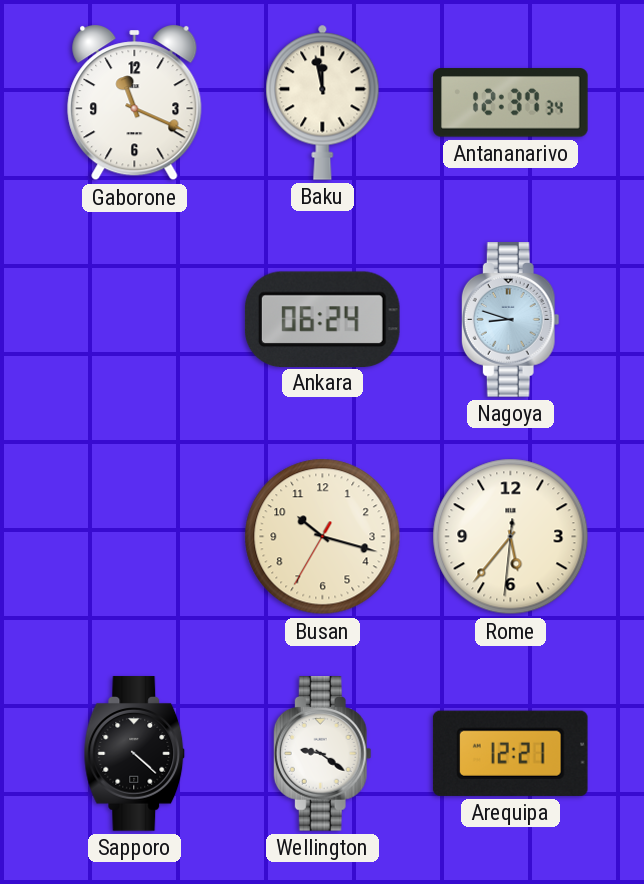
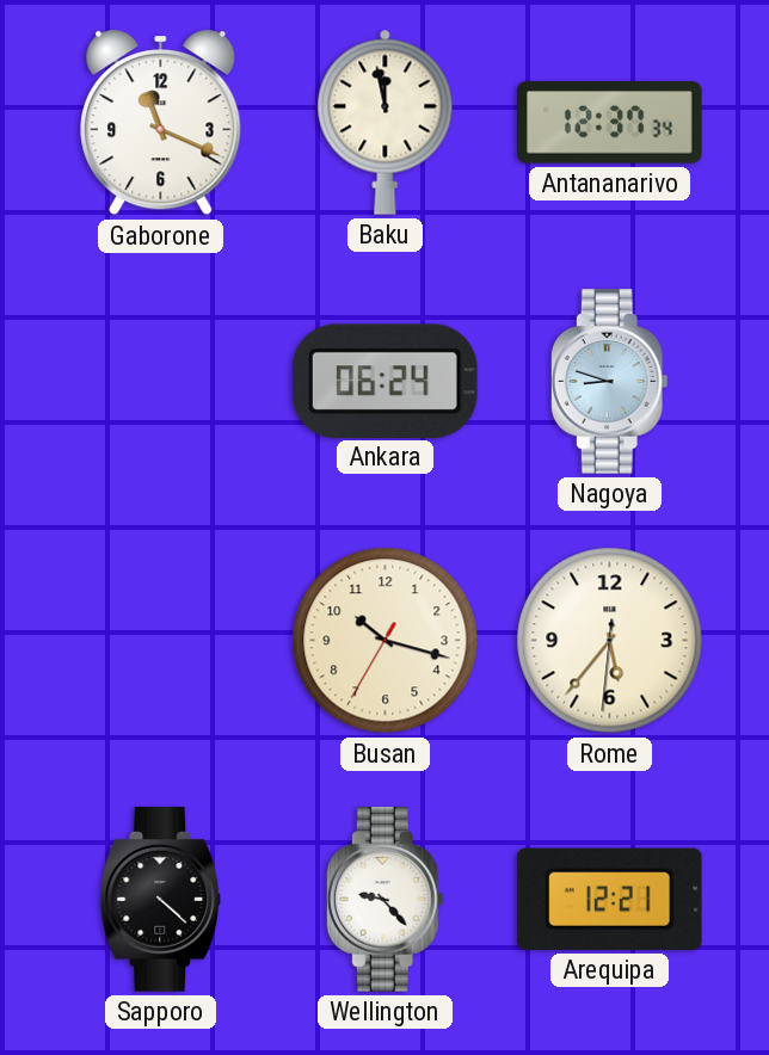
Wellington: 9:21 -> 9:23
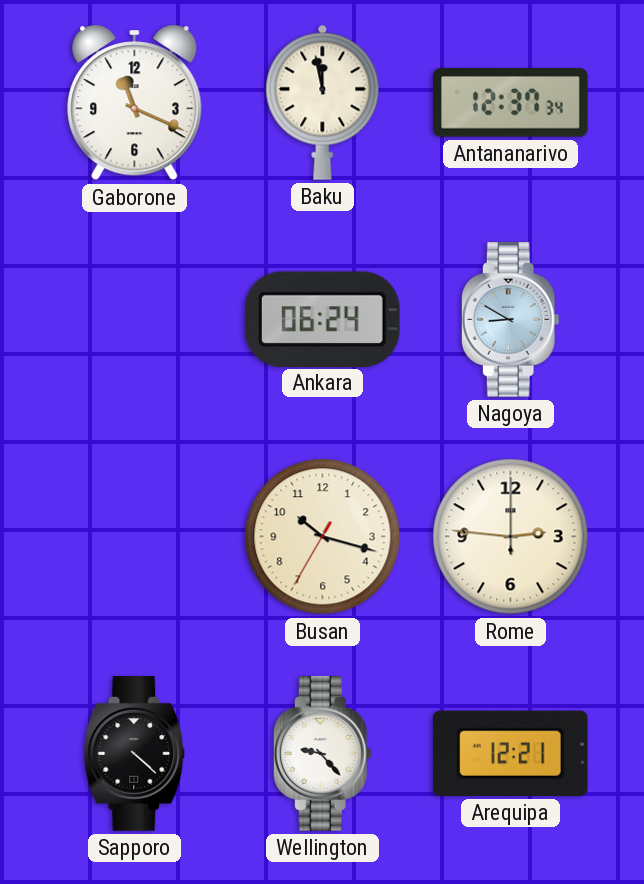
Nagoya: 8:48 -> 8:50
Rome: 5:36 -> 2:46
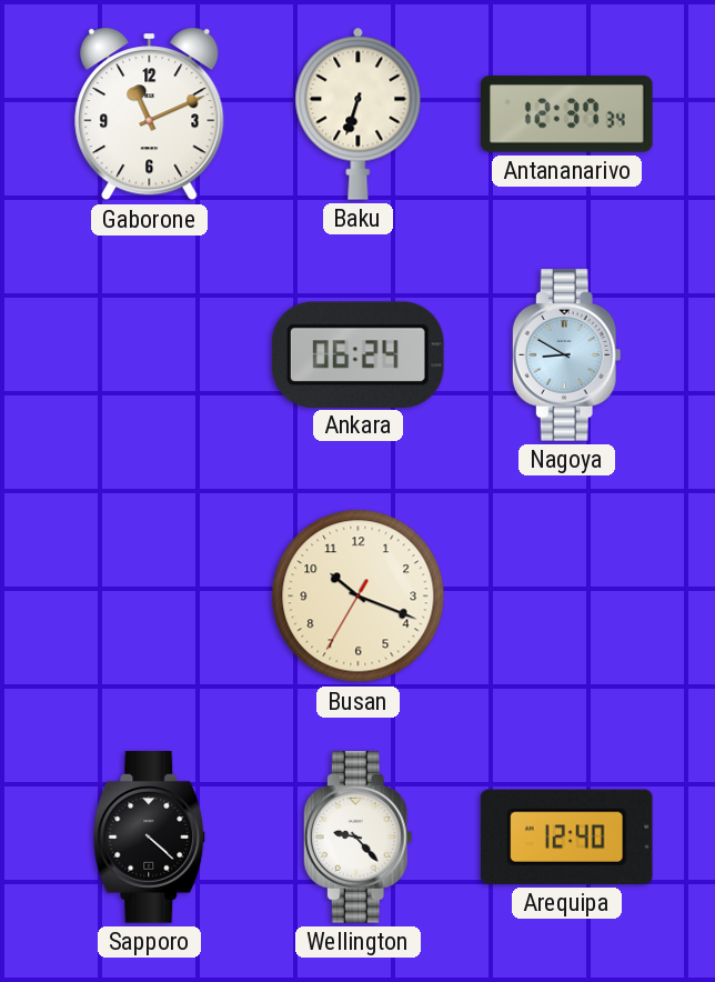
Gaborone: 11:19 -> 11:11
Baku: 11:58 -> 6:33
Busan: 10:17 -> 10:18
Rome: 2:46 -> none
Arequipa: 12:21 -> 12:40
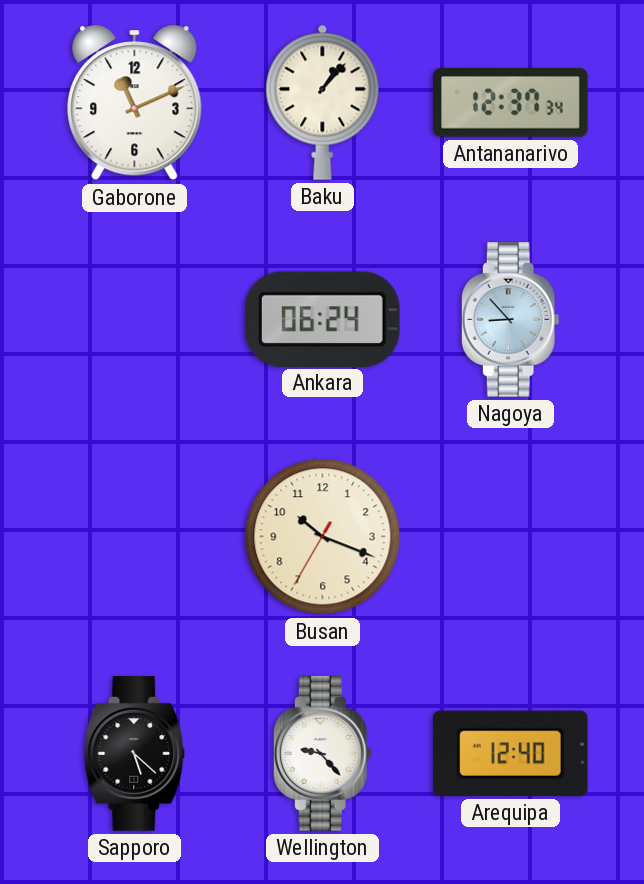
Baku: 6:33 -> 1:07
Nagoya: 8:50 -> 8:53
Sapporo: 4:22 -> 5:22
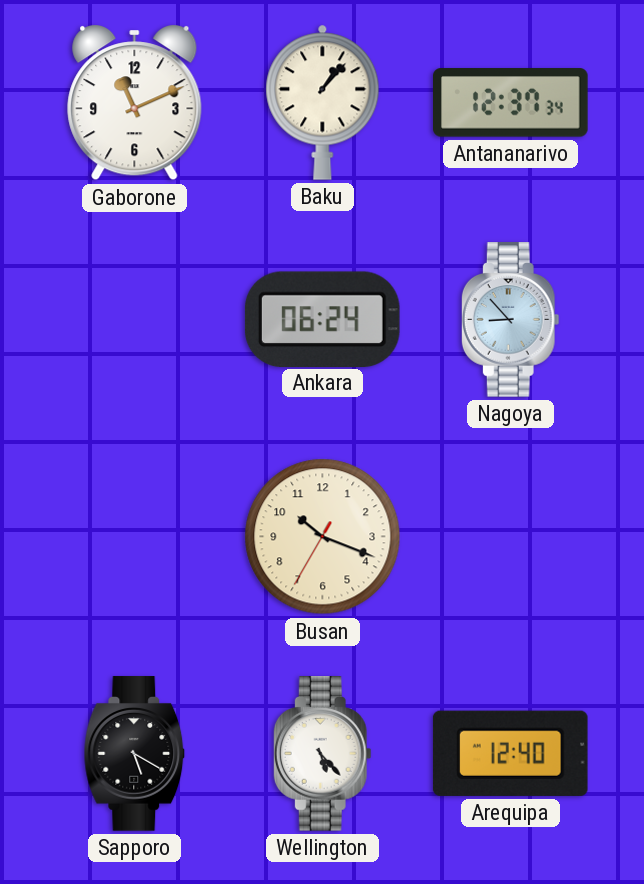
Sapporo: 5:22 -> 5:20
Wellington: 9:23 -> 5:23
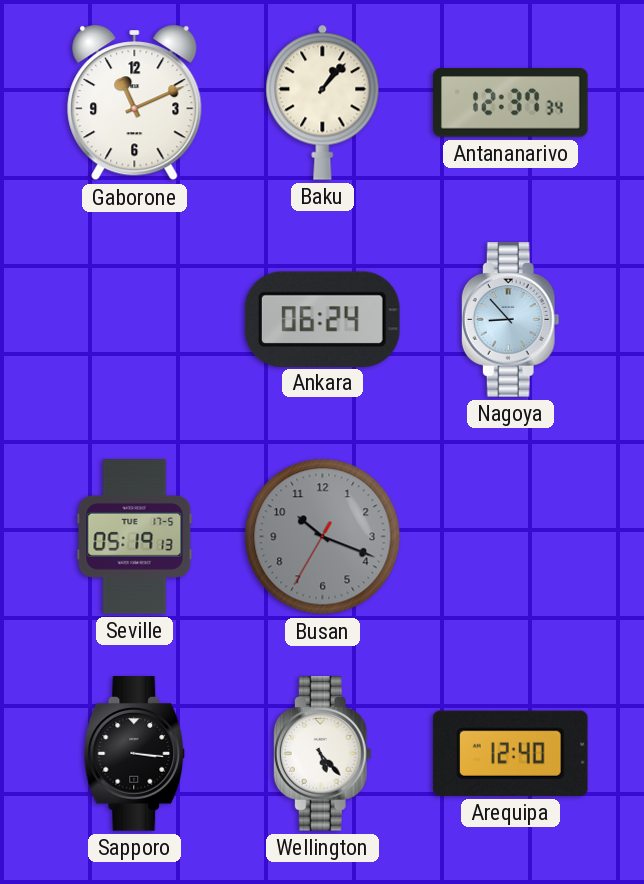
Seville: none -> 05:19
Busan dial: cream -> grey
Sapporo: 5:20 -> 3:16
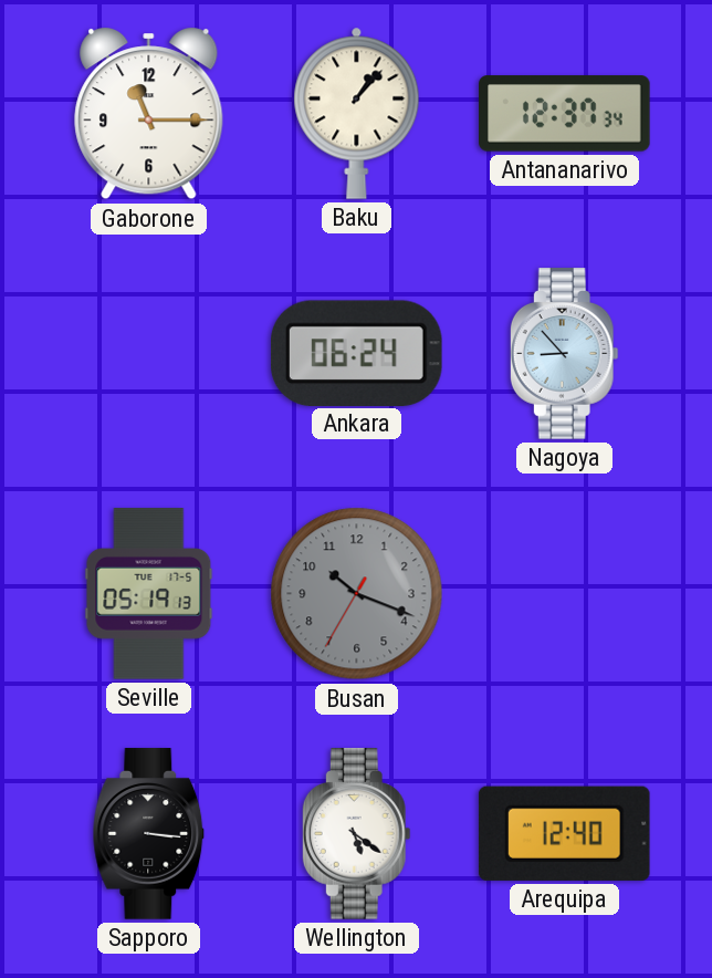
Gaborone: 11:11 -> 11:15
Wellington: 5:23 -> 5:21
